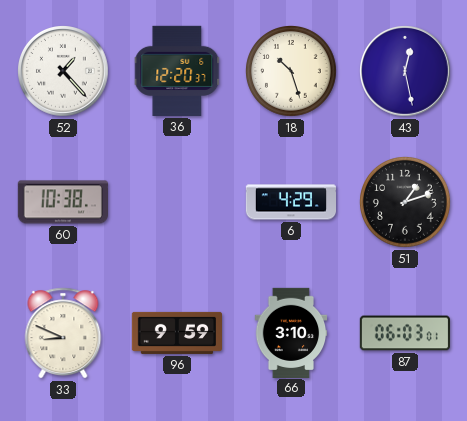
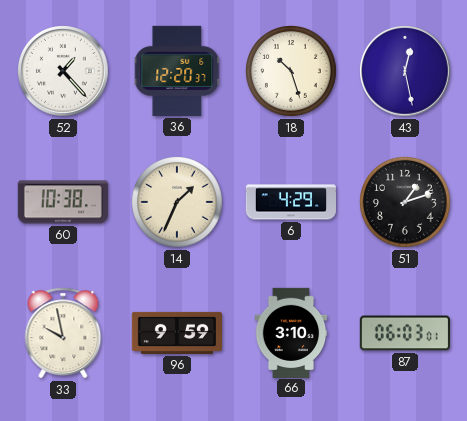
14: none -> 1:34
33: 8:49 -> 9:58
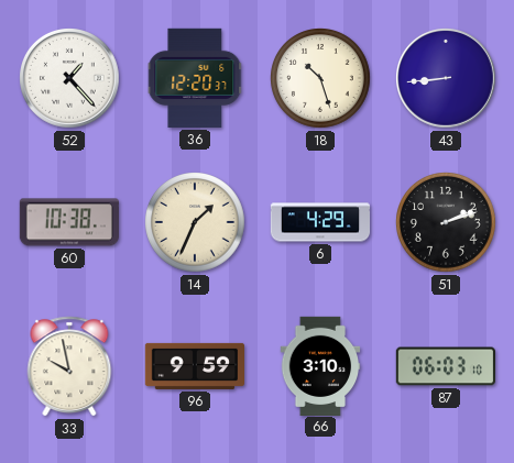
43: 12:28 -> 8:44
51: 1:12 -> 2:12
87: 06:03:01 -> 06:03:10
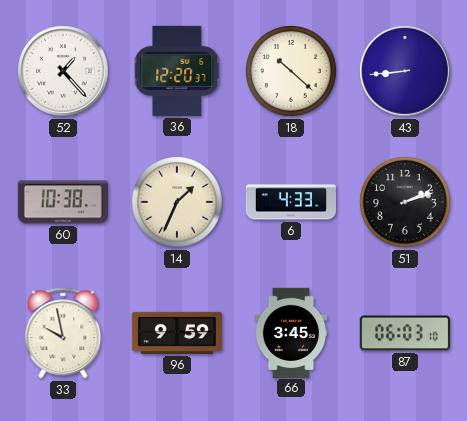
18: 10:27 -> 10:22
6: 4:29 -> 4:33
66: 3:10 -> 3:45
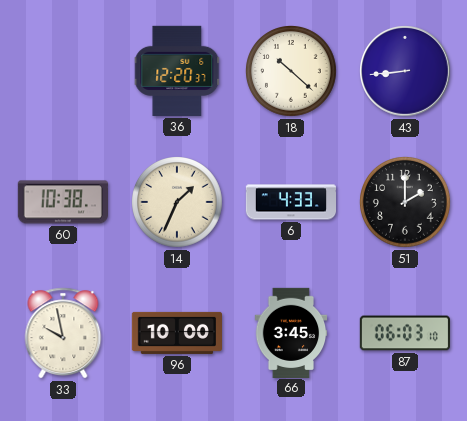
52: 1:23 -> none
51: 2:12 -> 2:00
96: 9:59 -> 10:00
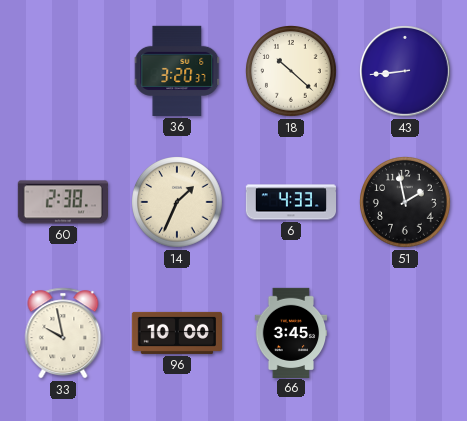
36: 12:20 -> 3:20
60: 10:38 -> 2:38
51: 2:00 -> 1:58
87: 06:03 -> none
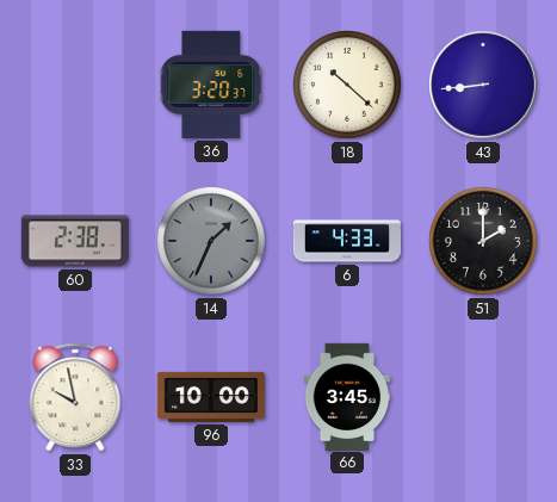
14 dial: cream -> grey
51: 1:58 -> 2:00
